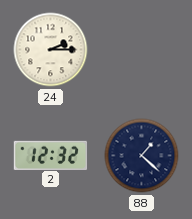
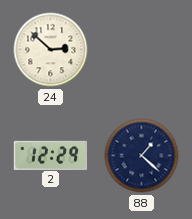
24: 2:15 -> 2:52
2: 12:32 -> 12:29
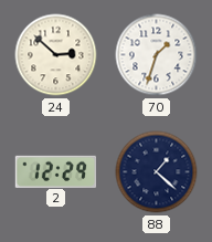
70: none -> 1:33
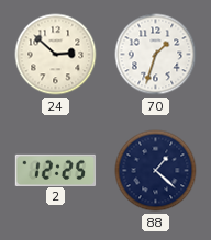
2: 12:29 -> 12:25
